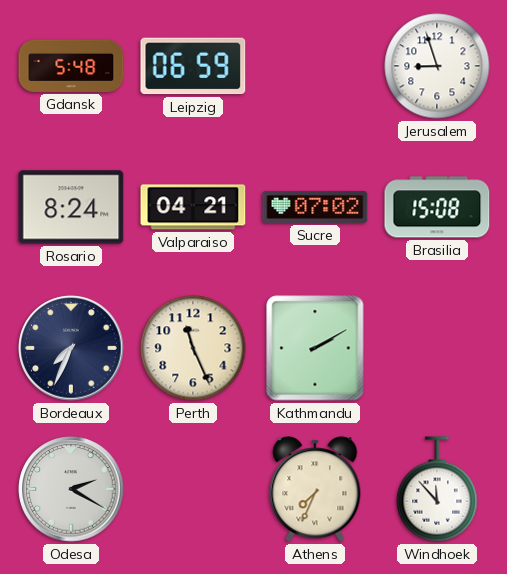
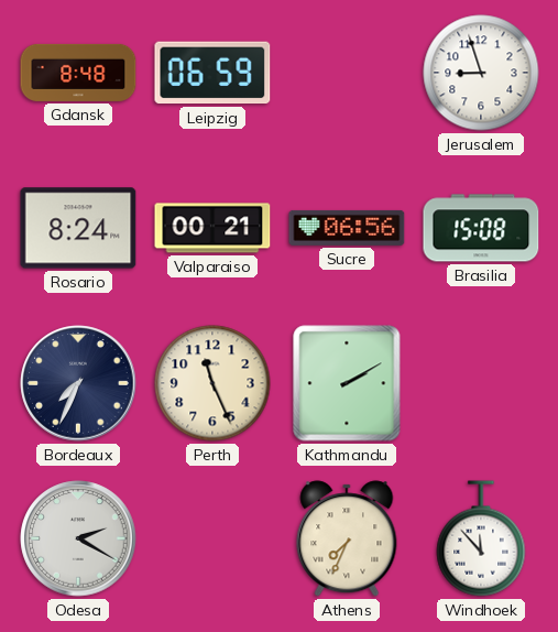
Gdansk: 5:48 -> 8:48
Valparaiso: 04:21 -> 00:21
Sucre: 07:02 -> 06:56
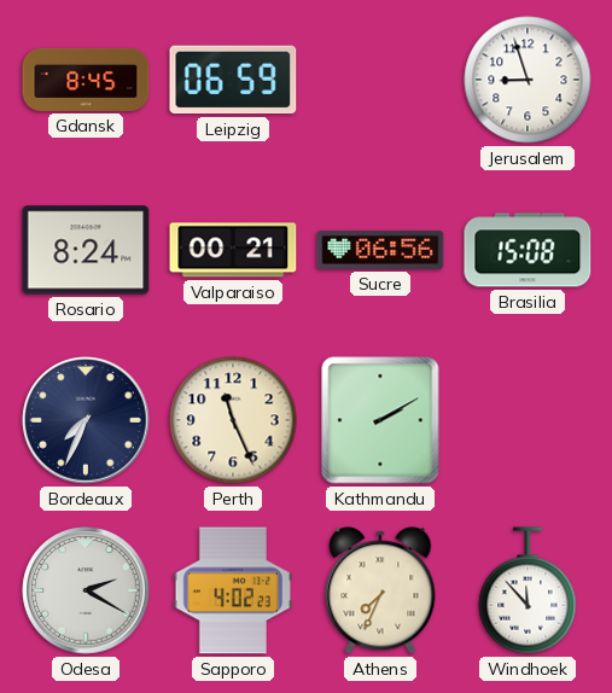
Gdansk: 8:48 -> 8:45
Sapporo: none -> 4:02
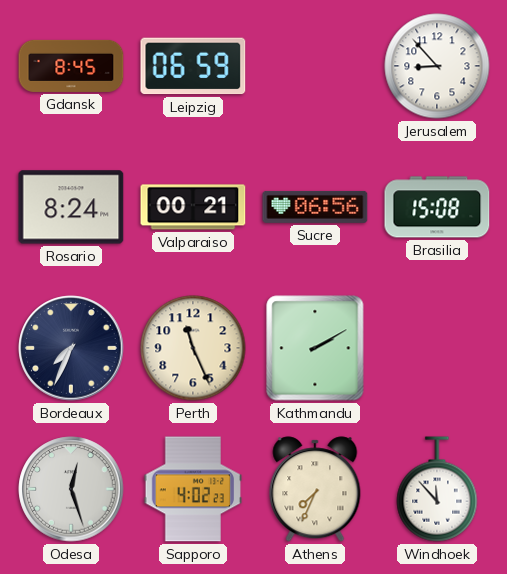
Jerusalem: 8:57 -> 8:53
Odesa: 2:20 -> 12:27
